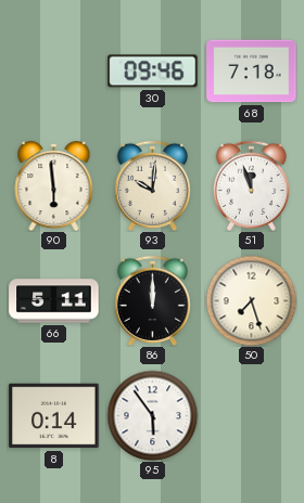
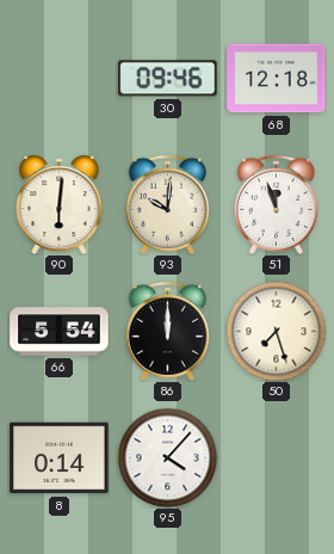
68: 7:18 -> 12:18
90: 5:59 -> 6:01
66: 5:11 -> 5:54
95: 5:54 -> 4:07
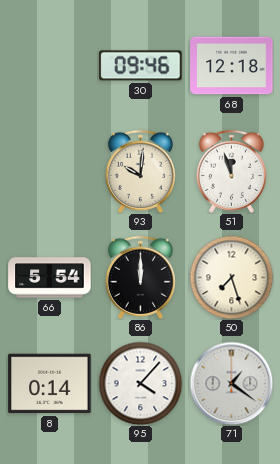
90: 6:01 -> none
71: none -> 1:21
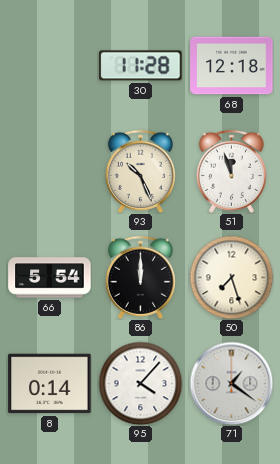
30: 09:46 -> 11:28
93: 10:01 -> 10:26
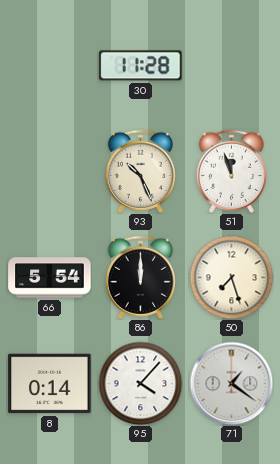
68: 12:18 -> none
